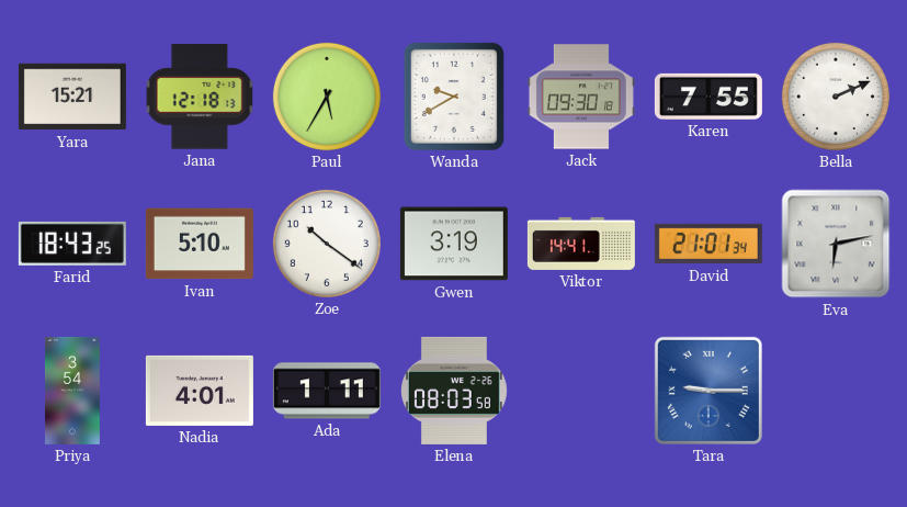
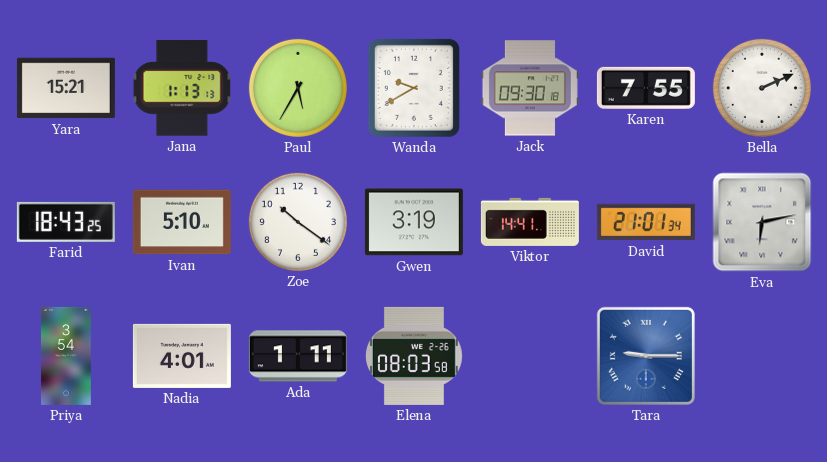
Jana: 12:18 -> 1:13
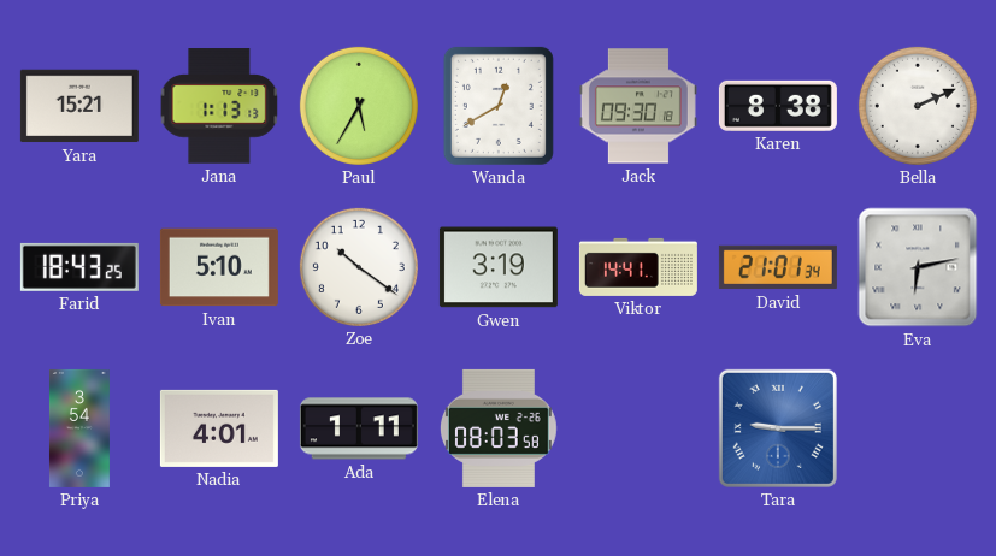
Wanda: 9:40 -> 12:40
Karen: 7:55 -> 8:38
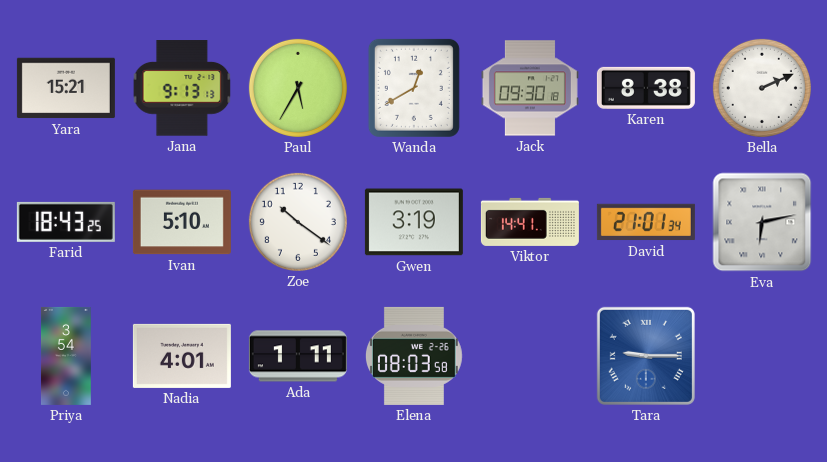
Jana: 1:13 -> 9:13
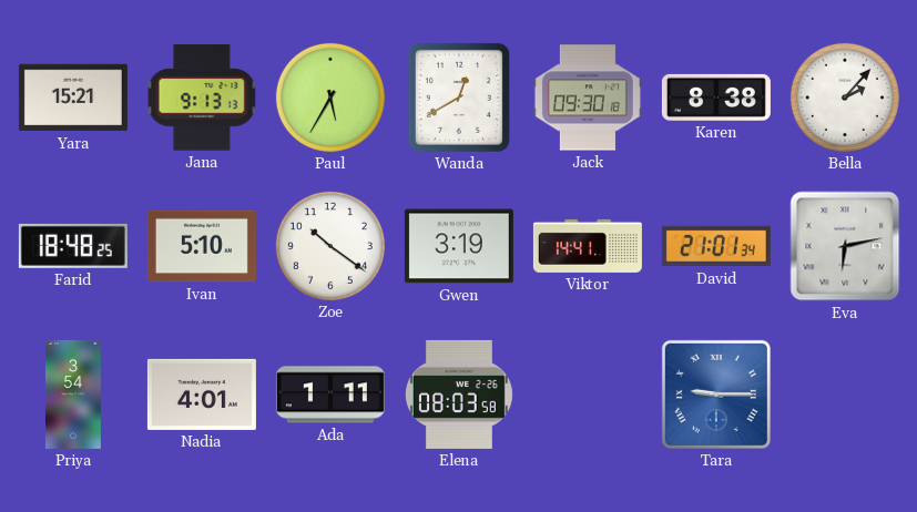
Bella: 2:11 -> 2:07
Farid: 18:43 -> 18:48
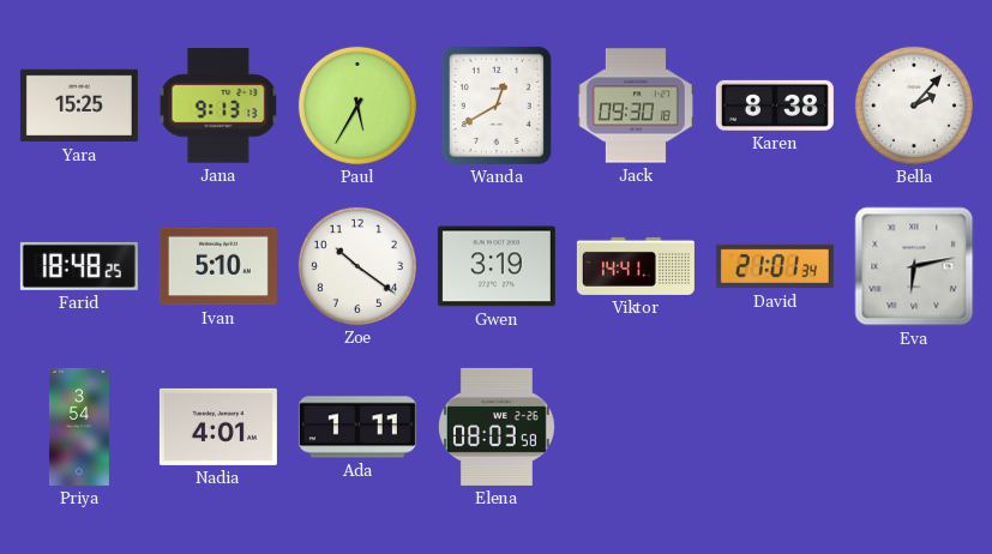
Yara: 15:21 -> 15:25
Tara: 9:15 -> none
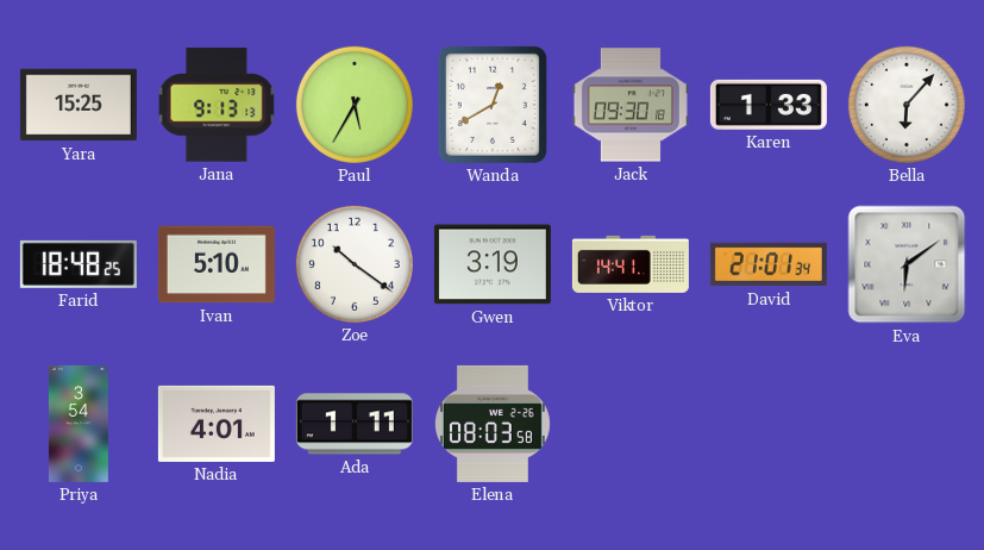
Karen: 8:38 -> 1:33
Bella: 2:07 -> 6:07
Eva: 6:13 -> 6:09
